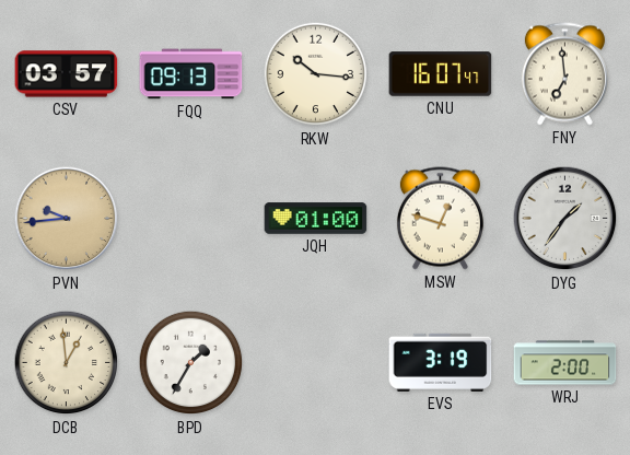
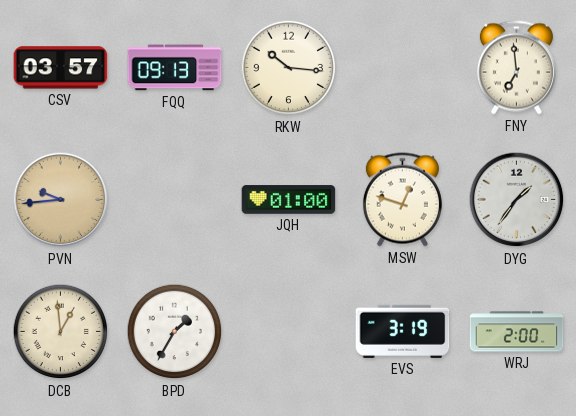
CNU: 16:07 -> none
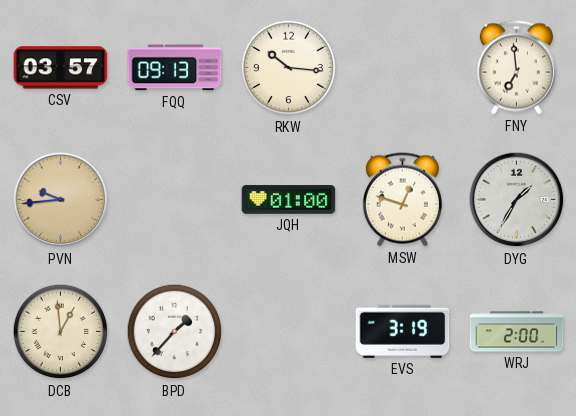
DYG: 1:36 -> 1:35
BPD: 1:35 -> 1:37
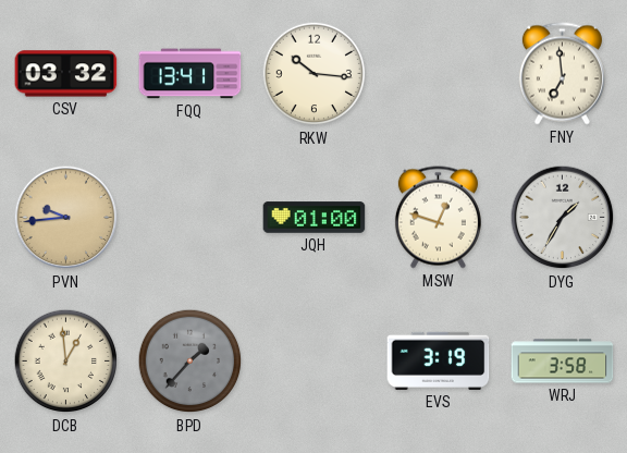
CSV: 03:57 -> 03:32
FQQ: 09:13 -> 13:41
BPD dial: white -> grey
WRJ: 2:00 -> 3:58
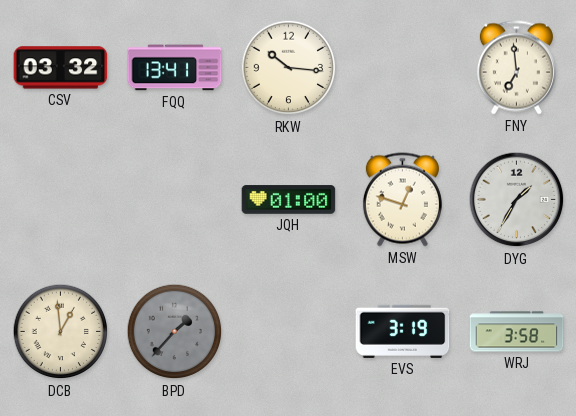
PVN: 9:44 -> none
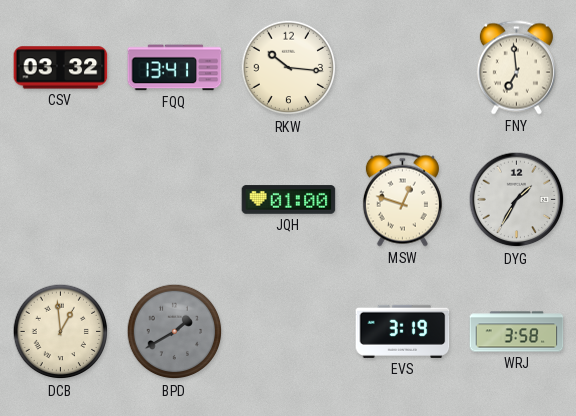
BPD: 1:37 -> 1:40
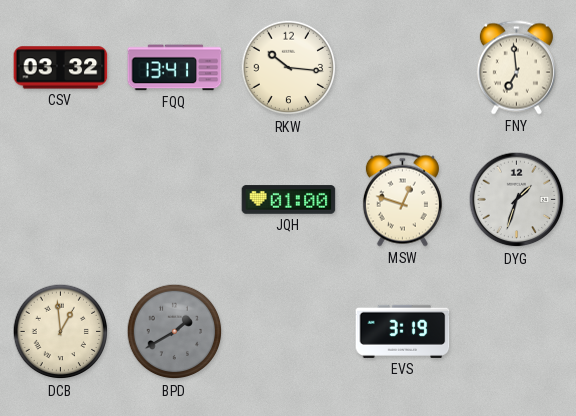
DYG: 1:35 -> 1:33
WRJ: 3:58 -> none
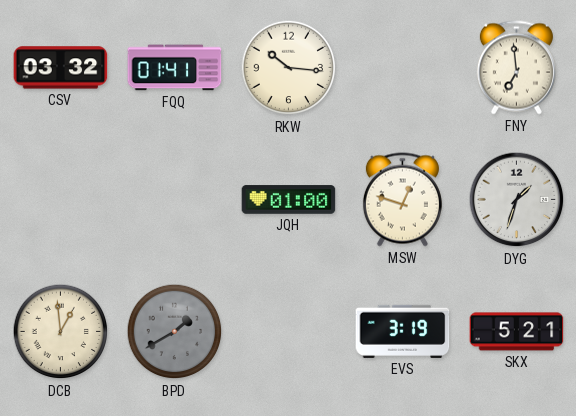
FQQ: 13:41 -> 01:41
SKX: none -> 5:21
